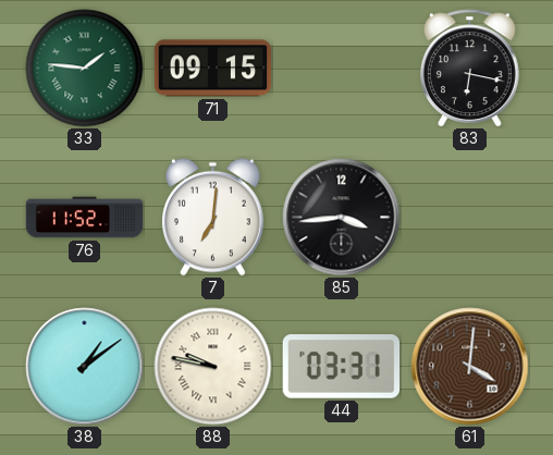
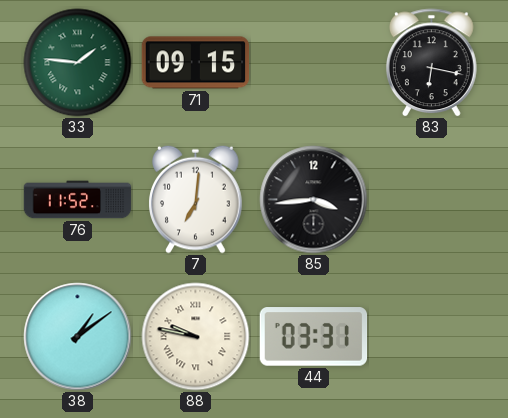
61: 4:01 -> none
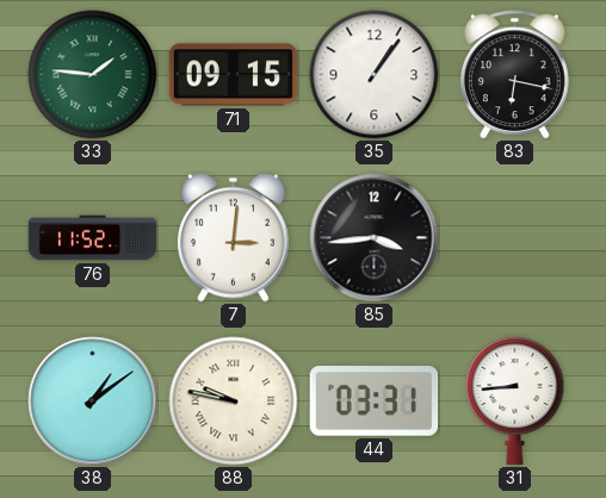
35: none -> 1:06
7: 7:01 -> 3:01
31: none -> 8:44
